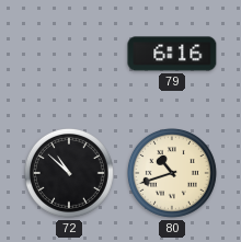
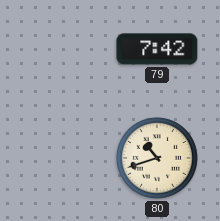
79: 6:16 -> 7:42
72: 10:52 -> none
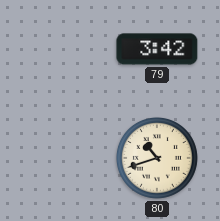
79: 7:42 -> 3:42
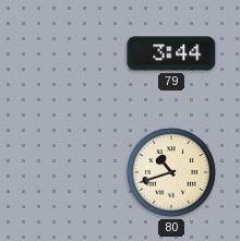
79: 3:42 -> 3:44
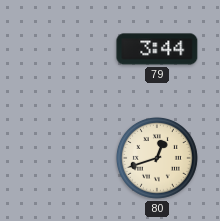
80: 10:42 -> 12:42
